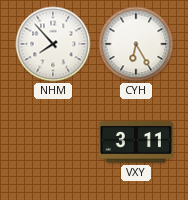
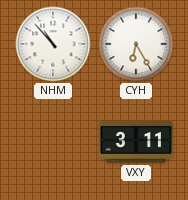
NHM: 7:53 -> 10:53
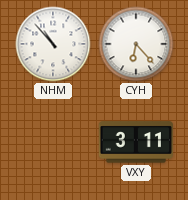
CYH: 6:25 -> 6:23
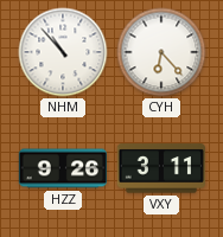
HZZ: none -> 9:26
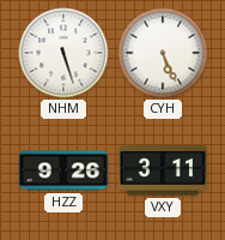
NHM: 10:53 -> 5:27
CYH: 6:23 -> 5:26
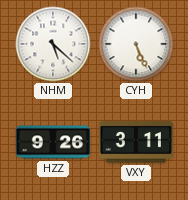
NHM: 5:27 -> 5:22
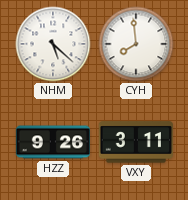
CYH: 5:26 -> 7:59
